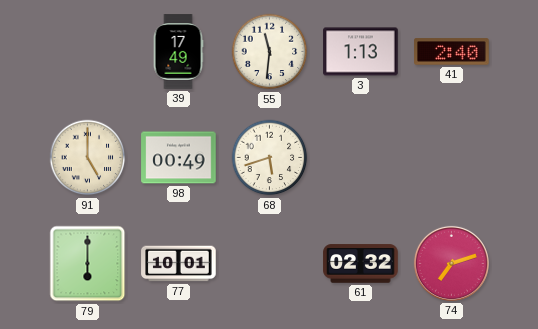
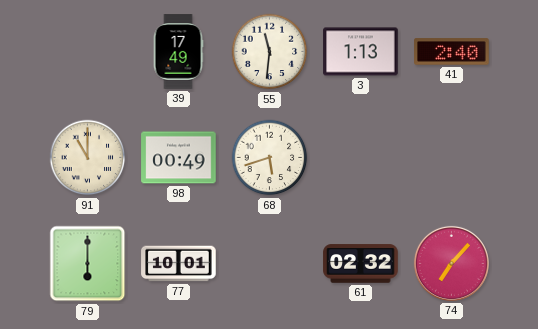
91: 5:00 -> 11:00
74: 7:12 -> 7:07
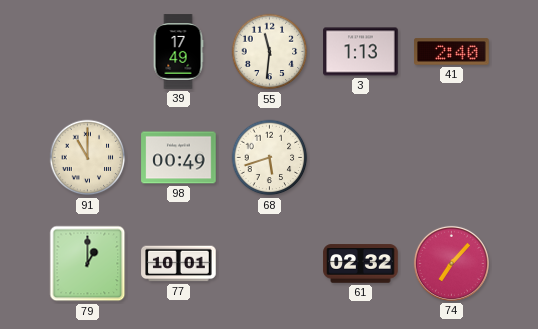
79: 6:00 -> 1:00
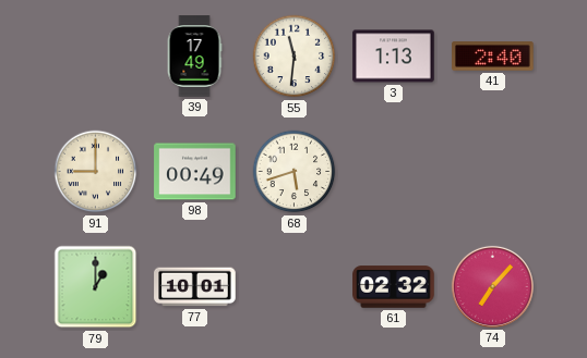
91: 11:00 -> 9:00
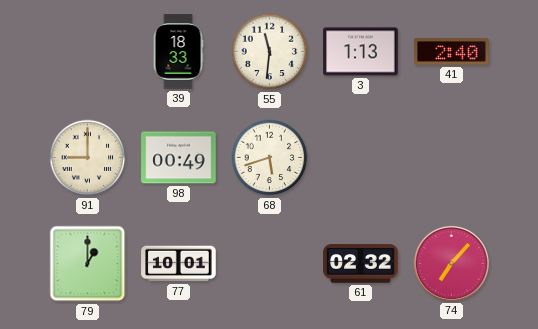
39: 17:49 -> 18:33
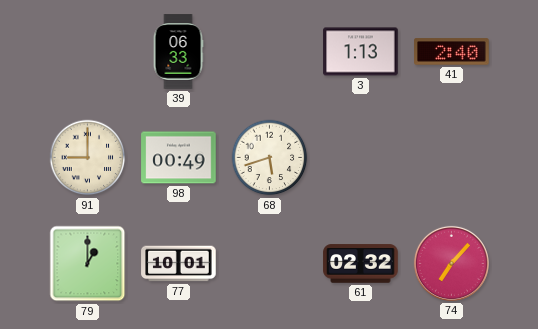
39: 18:33 -> 06:33
55: 11:31 -> none
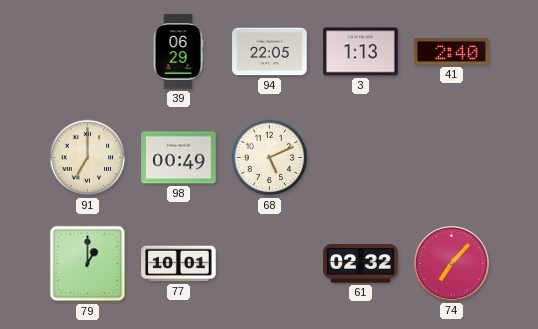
39: 06:33 -> 06:29
94: none -> 22:05
91: 9:00 -> 7:00
68: 5:42 -> 5:11
